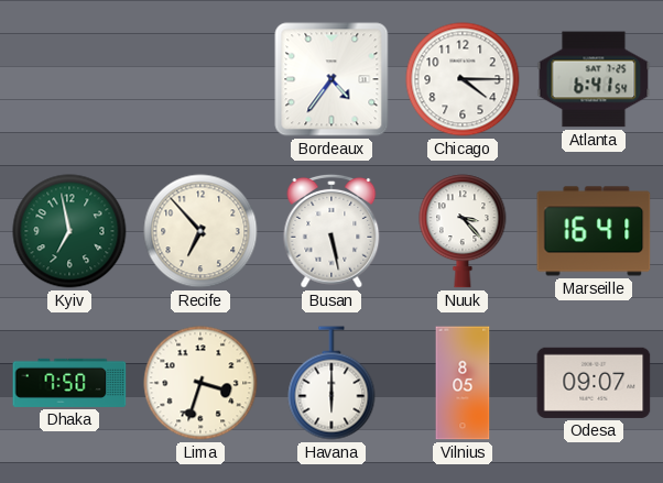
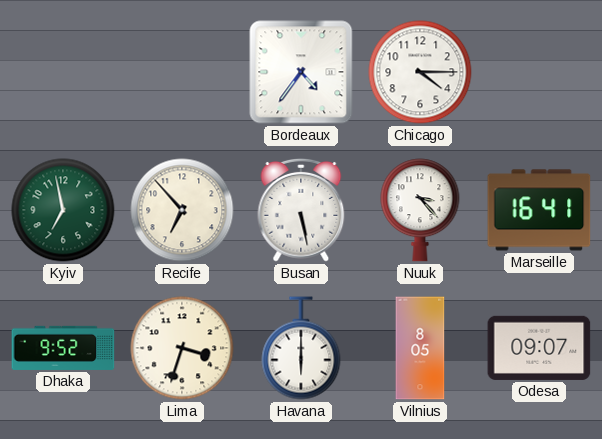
Atlanta: 6:41 -> none
Dhaka: 7:50 -> 9:52
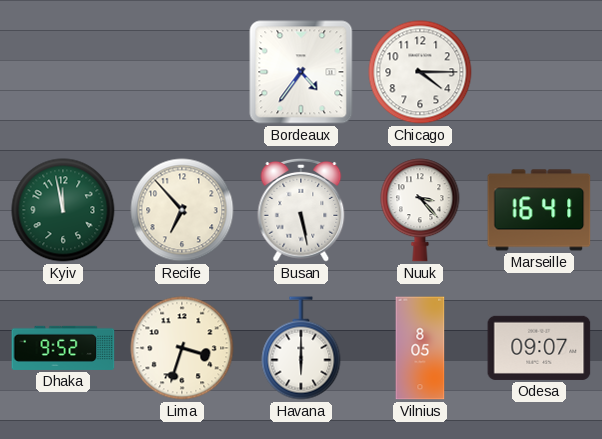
Kyiv: 6:58 -> 11:58
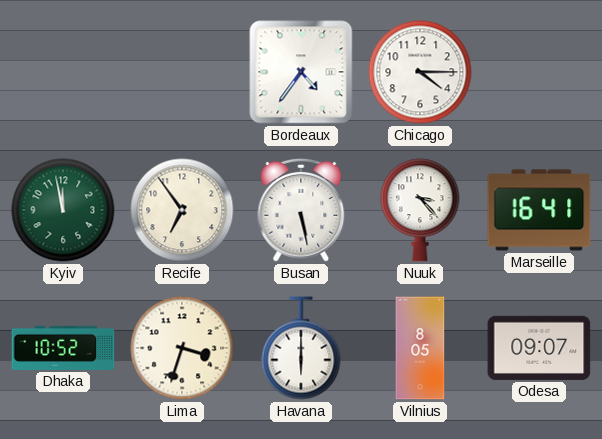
Recife: 6:53 -> 6:54
Dhaka: 9:52 -> 10:52
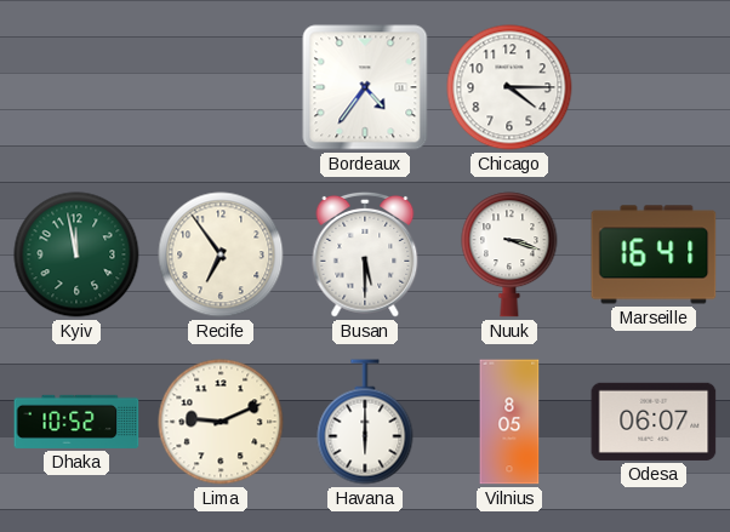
Busan: 5:28 -> 5:30
Nuuk: 3:23 -> 3:18
Lima: 3:33 -> 9:11
Odesa: 09:07 -> 06:07
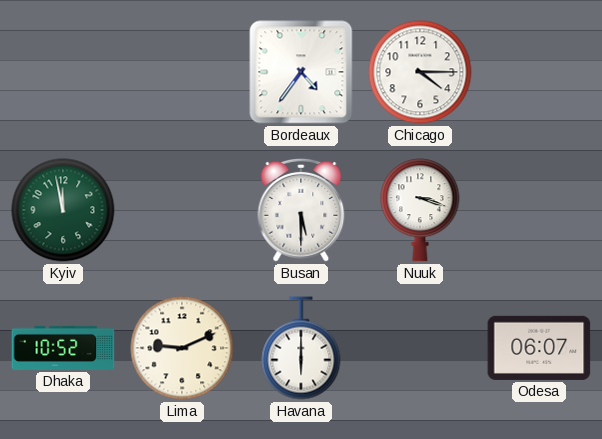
Recife: 6:54 -> none
Marseille: 16:41 -> none
Vilnius: 8:05 -> none
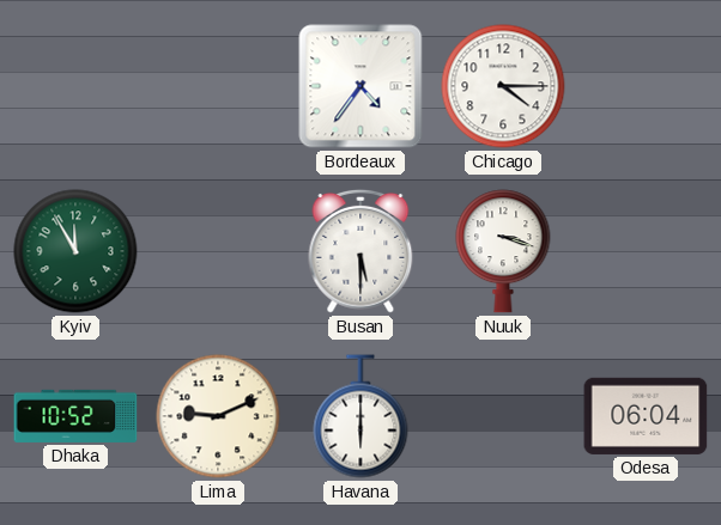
Kyiv: 11:58 -> 11:55
Odesa: 06:07 -> 06:04
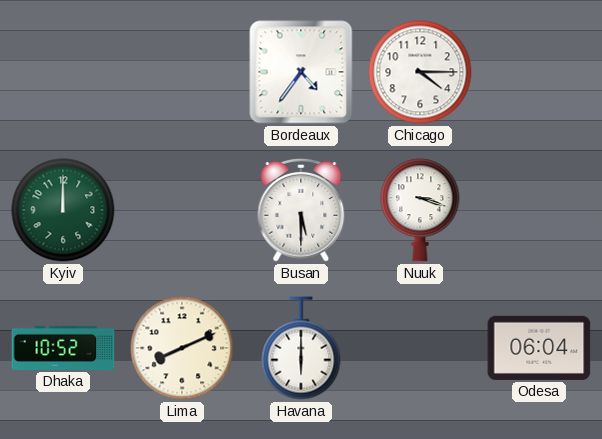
Kyiv: 11:55 -> 12:00
Lima: 9:11 -> 8:11
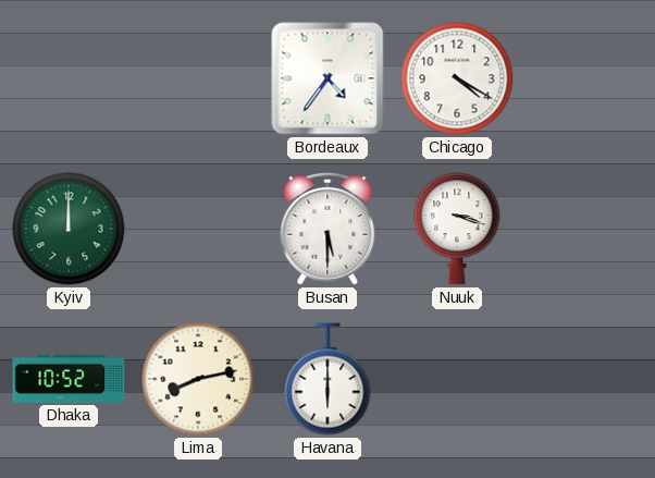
Chicago: 4:15 -> 4:20
Lima: 8:11 -> 8:13
Odesa: 06:04 -> none
